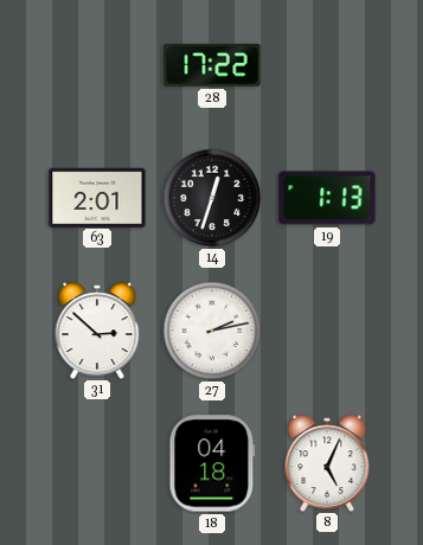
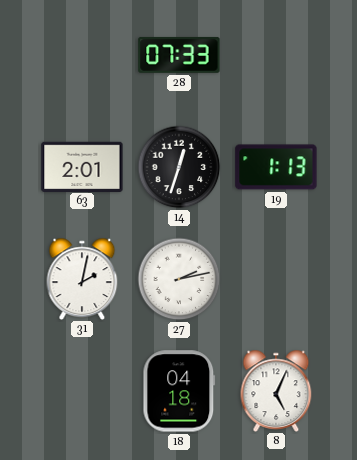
28: 17:22 -> 07:33
31: 2:52 -> 2:02
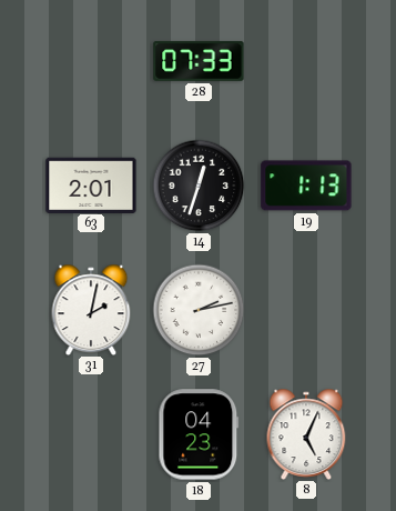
18: 04:18 -> 04:23
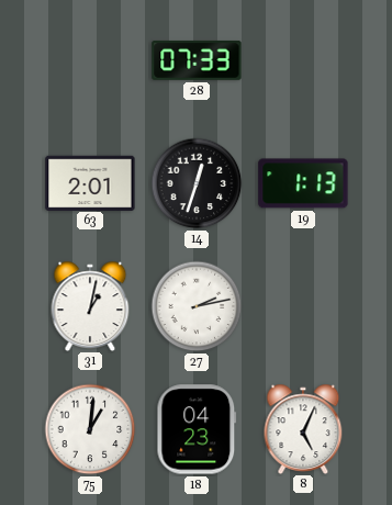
31: 2:02 -> 1:02
75: none -> 1:01
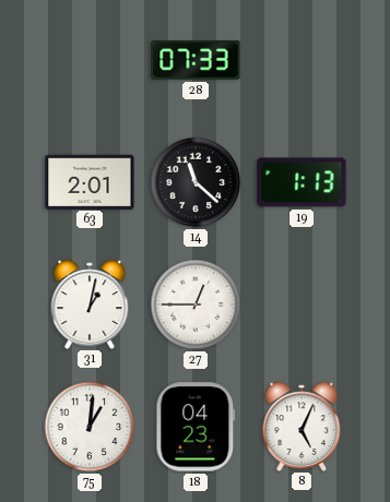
14: 12:33 -> 11:22
27: 2:13 -> 12:45
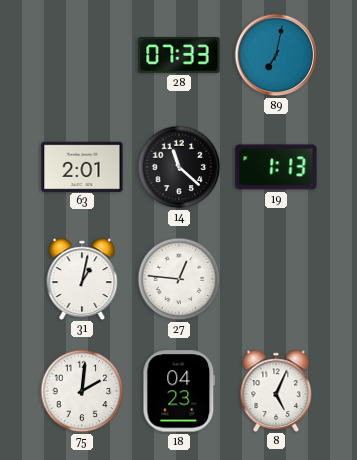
89: none -> 7:02
27: 12:45 -> 12:46
75: 1:01 -> 2:01
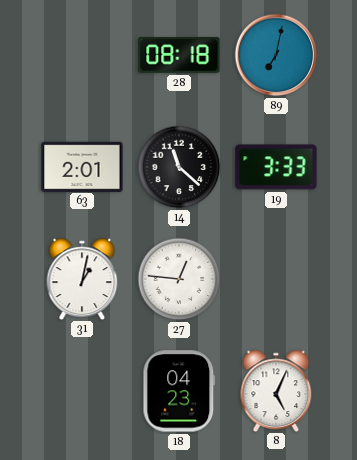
28: 07:33 -> 08:18
19: 1:13 -> 3:33
75: 2:01 -> none
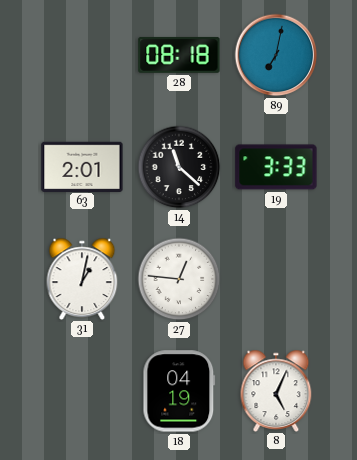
18: 04:23 -> 04:19
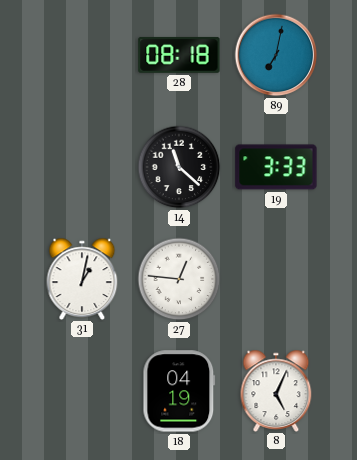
63: 2:01 -> none
